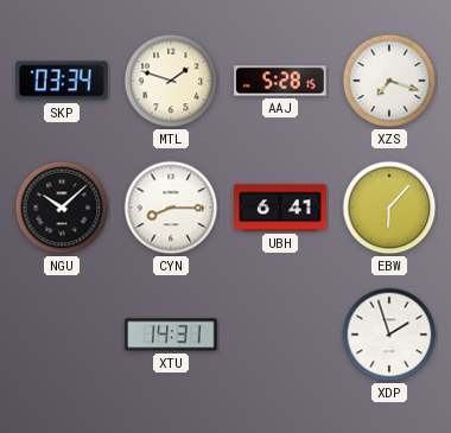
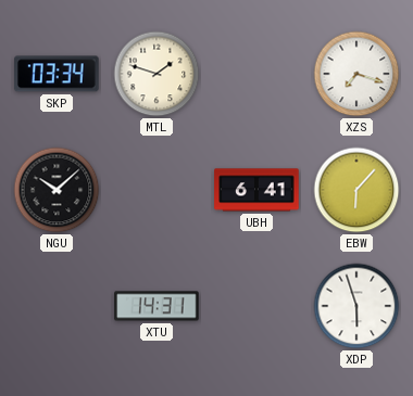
AAJ: 5:28 -> none
CYN: 8:15 -> none
XDP: 1:57 -> 5:57
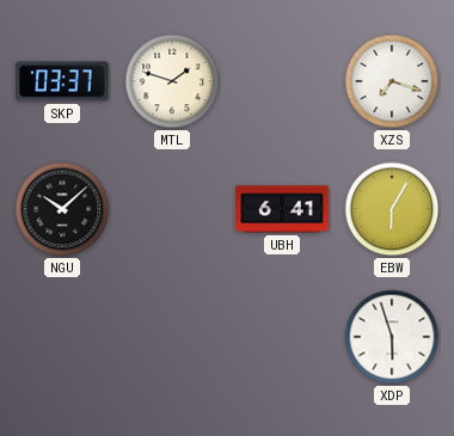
SKP: 03:34 -> 03:37
EBW: 6:07 -> 6:05
XTU: 14:31 -> none
